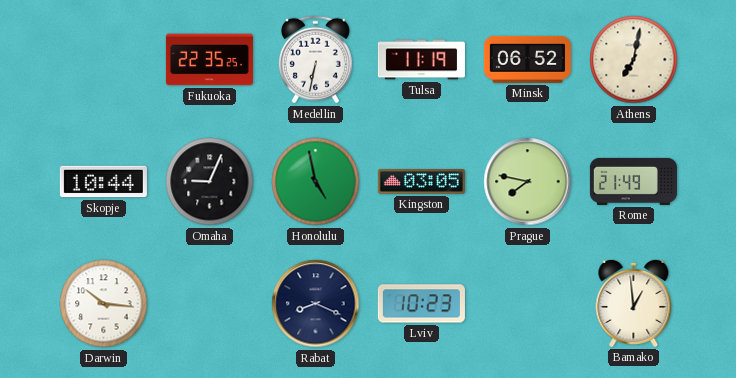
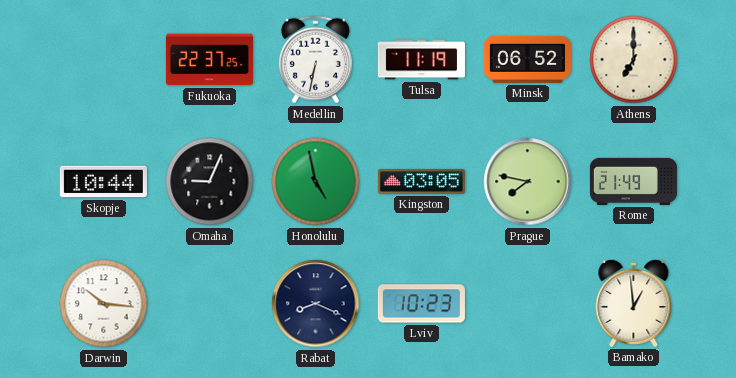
Fukuoka: 22:35 -> 22:37
Athens: 7:02 -> 7:00
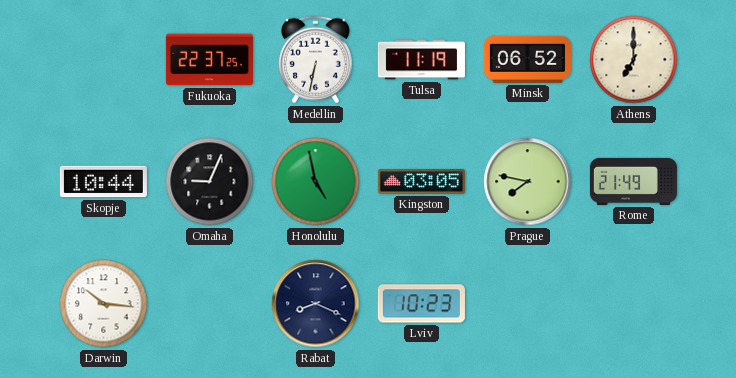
Bamako: 12:59 -> none
